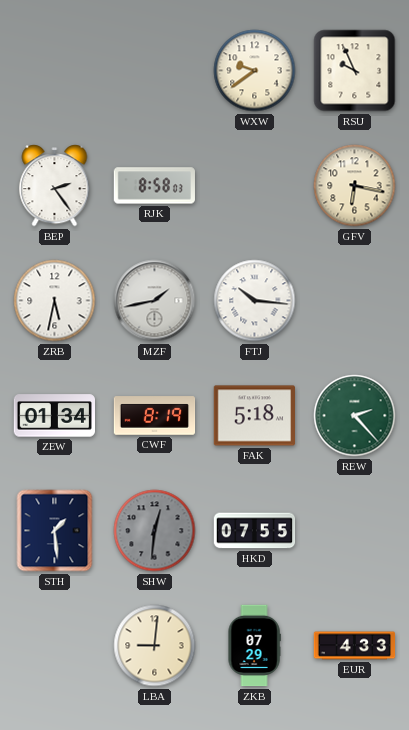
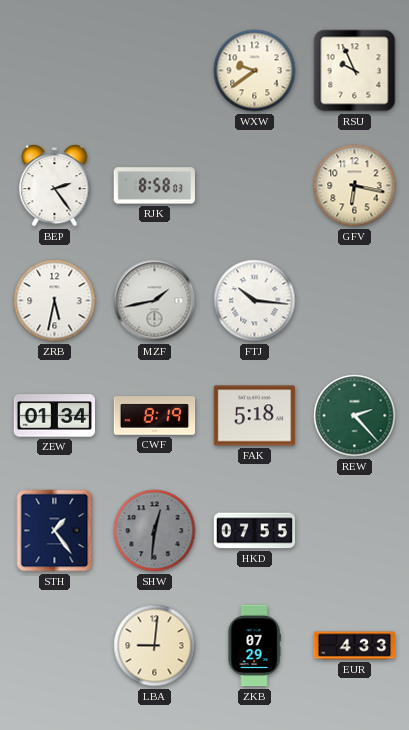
STH: 1:29 -> 1:24
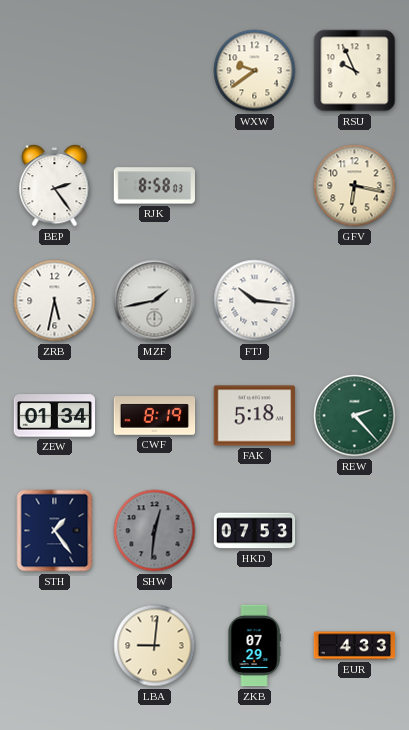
HKD: 07:55 -> 07:53
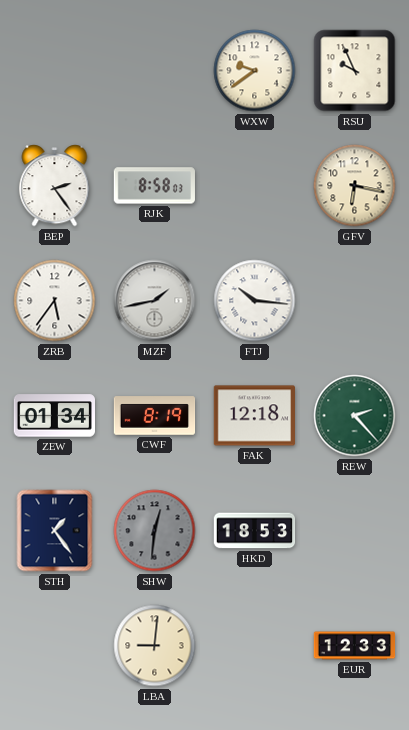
ZRB: 5:32 -> 5:36
FAK: 5:18 -> 12:18
HKD: 07:53 -> 18:53
ZKB: 07:29 -> none
EUR: 4:33 -> 12:33
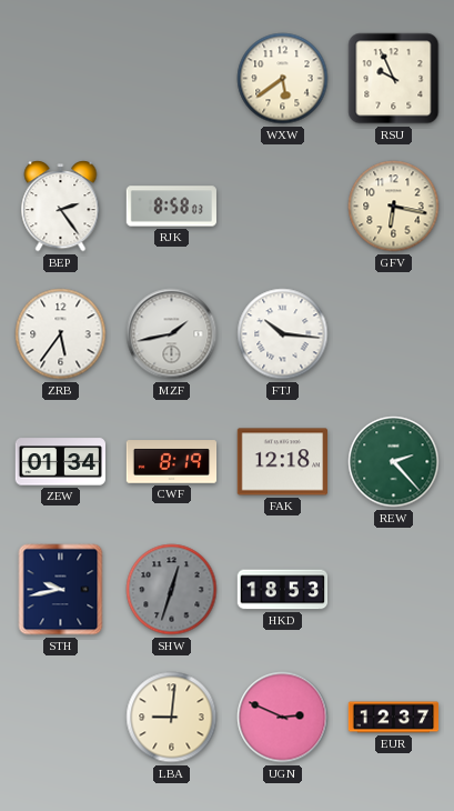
WXW: 9:39 -> 5:39
STH: 1:24 -> 9:43
SHW: 12:31 -> 12:33
UGN: none -> 2:49
EUR: 12:33 -> 12:37
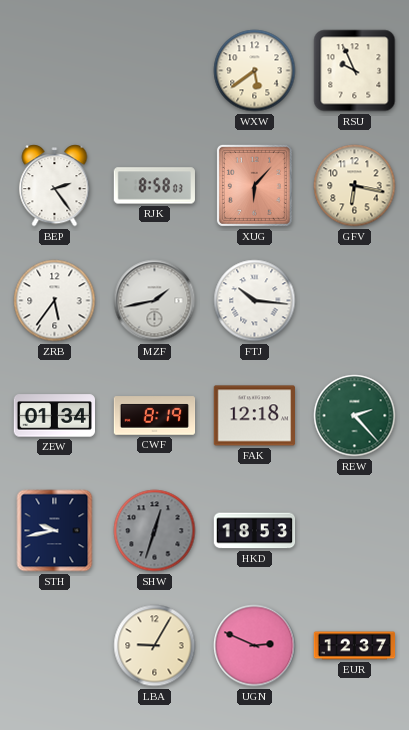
XUG: none -> 6:07
LBA: 9:01 -> 9:05
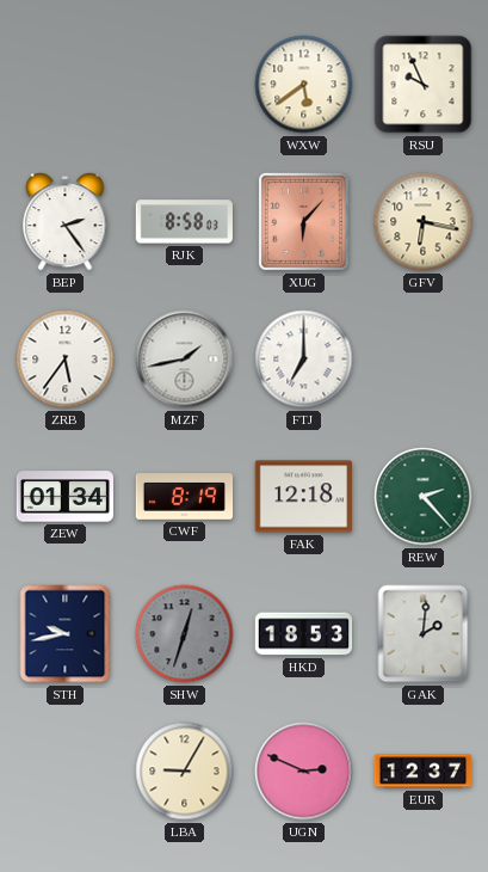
FTJ: 10:16 -> 7:00
GAK: none -> 2:01
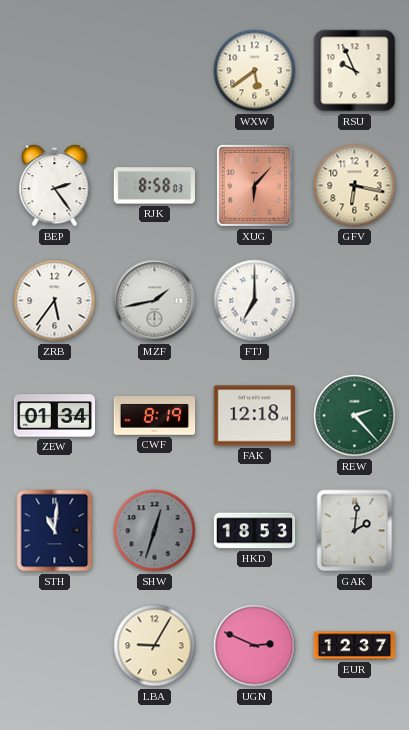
STH: 9:43 -> 11:01
